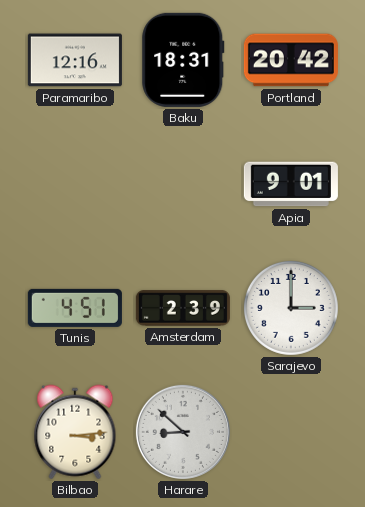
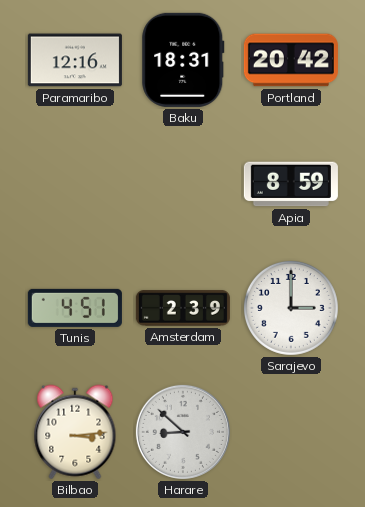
Apia: 9:01 -> 8:59
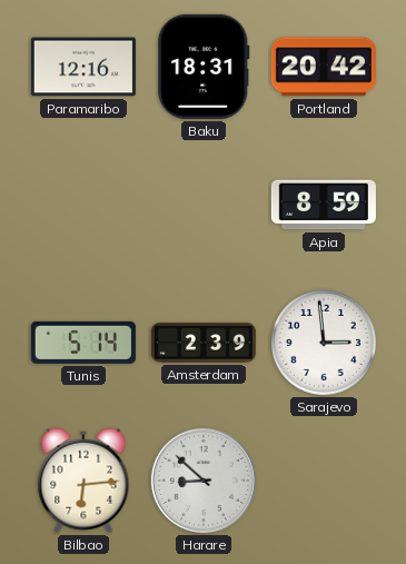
Tunis: 4:51 -> 5:14
Sarajevo: 3:00 -> 2:59
Bilbao: 3:14 -> 6:14
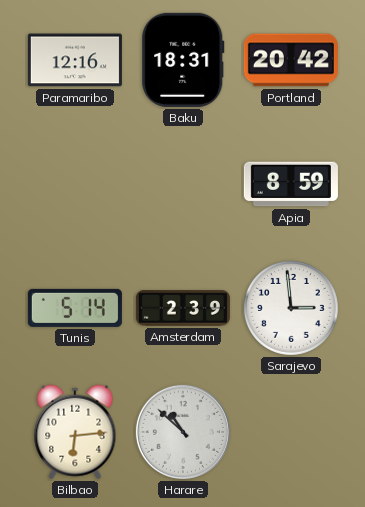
Harare: 8:52 -> 10:52
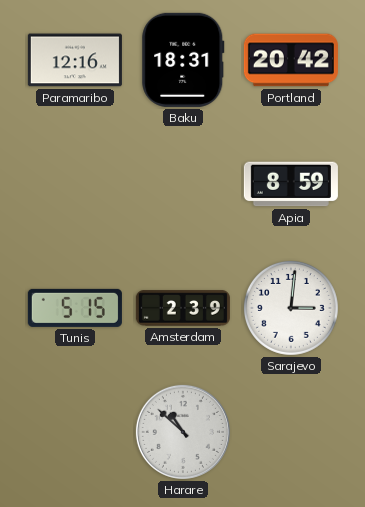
Tunis: 5:14 -> 5:15
Sarajevo: 2:59 -> 3:01
Bilbao: 6:14 -> none
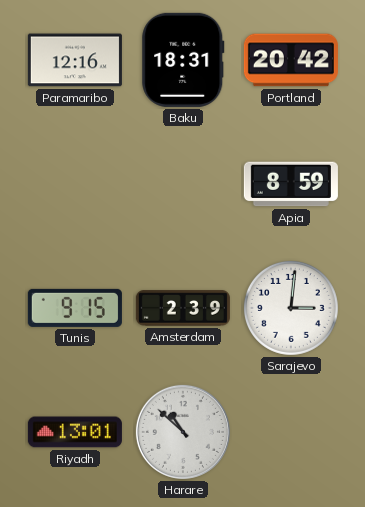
Tunis: 5:15 -> 9:15
Riyadh: none -> 13:01
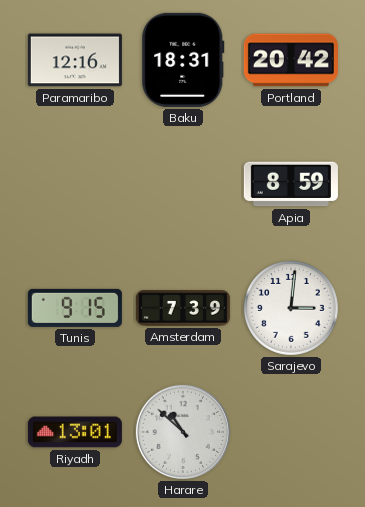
Amsterdam: 2:39 -> 7:39
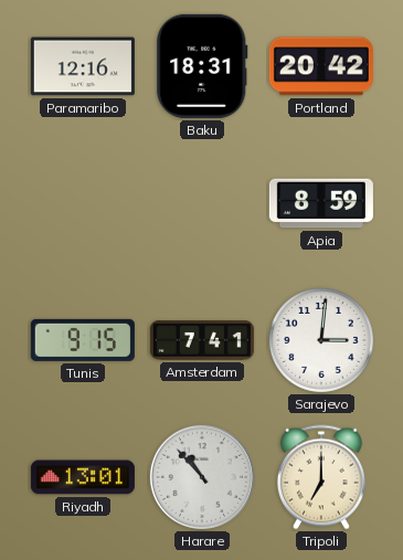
Amsterdam: 7:39 -> 7:41
Harare: 10:52 -> 10:53
Tripoli: none -> 7:00
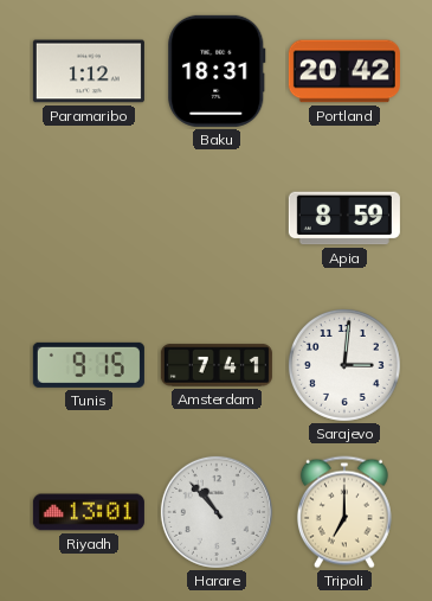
Paramaribo: 12:16 -> 1:12
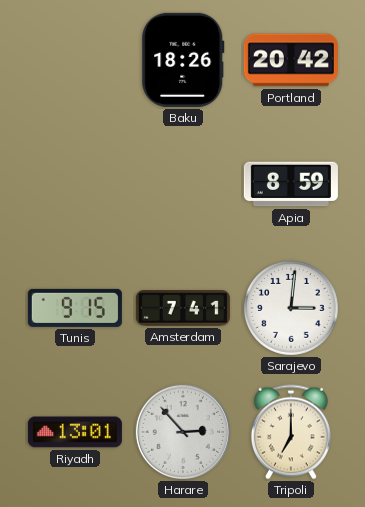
Paramaribo: 1:12 -> none
Baku: 18:31 -> 18:26
Harare: 10:53 -> 2:53
